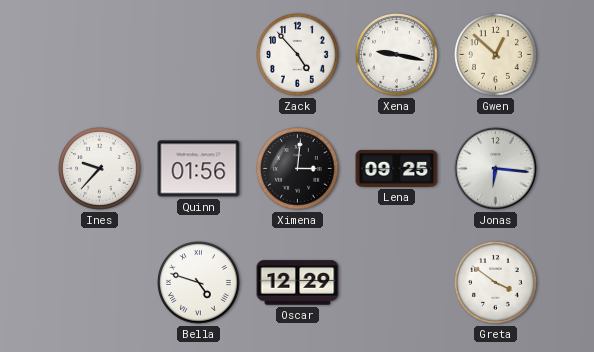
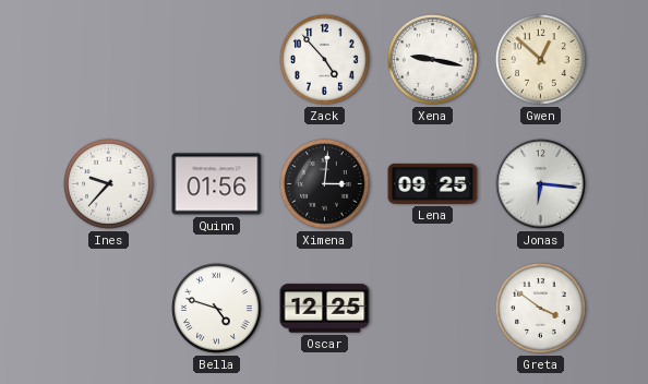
Oscar: 12:29 -> 12:25
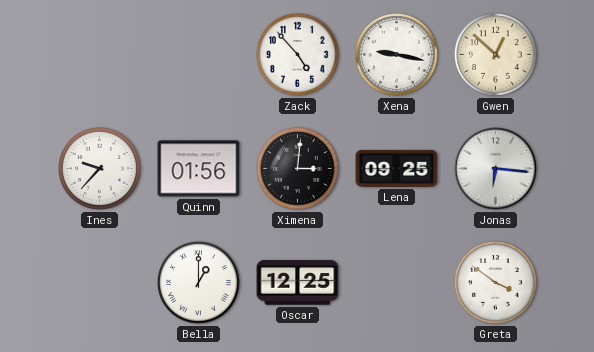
Bella: 4:48 -> 1:00
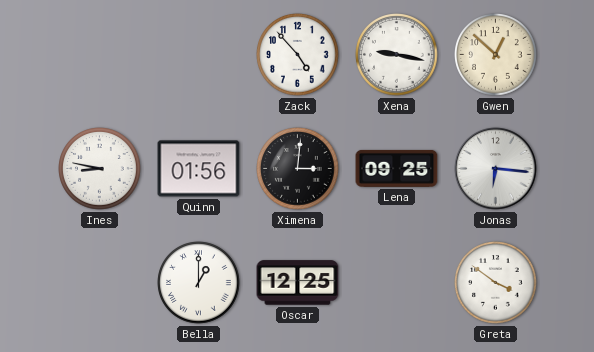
Ines: 9:37 -> 8:47
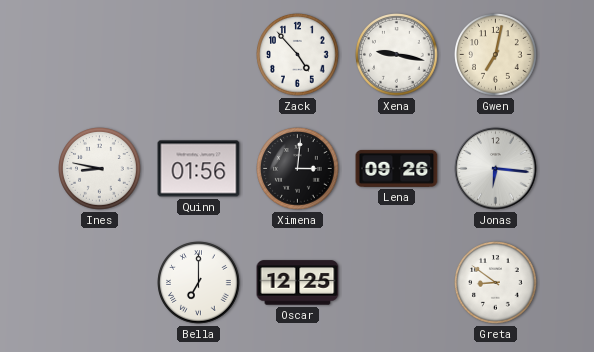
Gwen: 12:52 -> 7:02
Lena: 09:25 -> 09:26
Bella: 1:00 -> 7:00
Greta: 3:51 -> 8:51
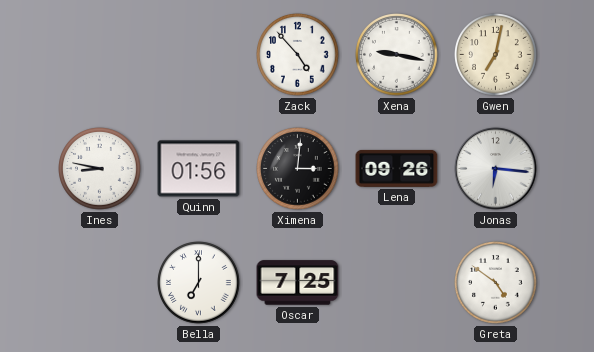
Oscar: 12:25 -> 7:25
Greta: 8:51 -> 4:51
